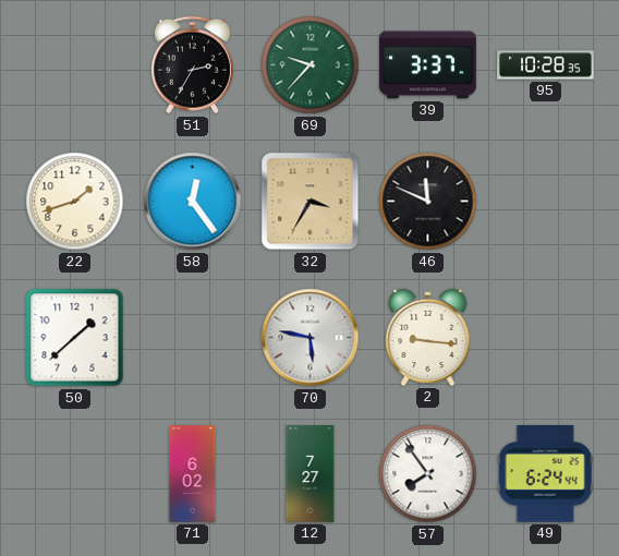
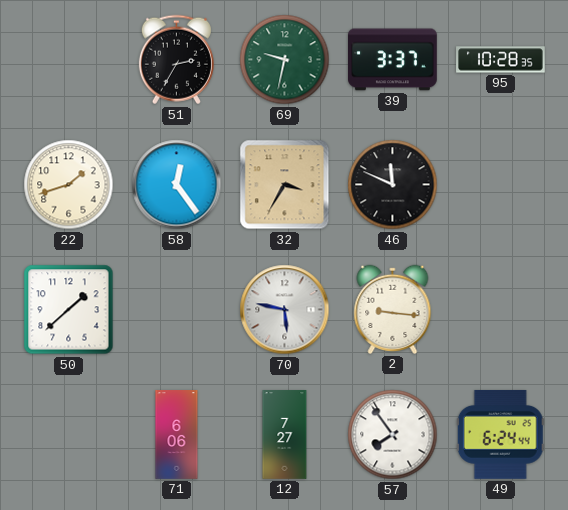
69: 9:37 -> 9:32
71: 6:02 -> 6:06
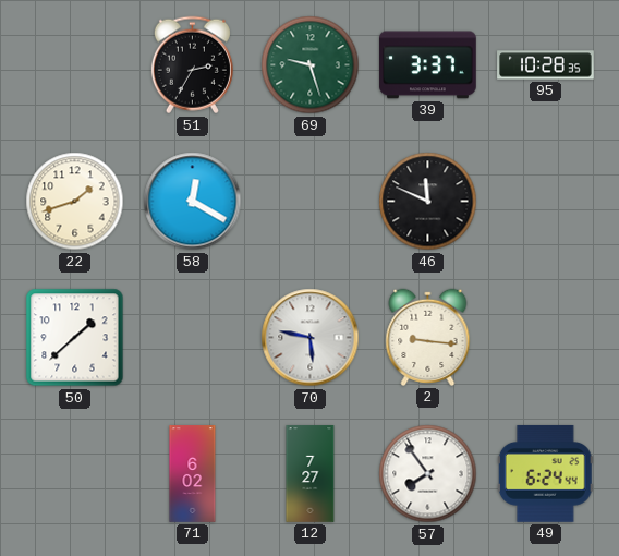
69: 9:32 -> 9:27
58: 12:24 -> 12:20
32: 3:35 -> none
71: 6:06 -> 6:02
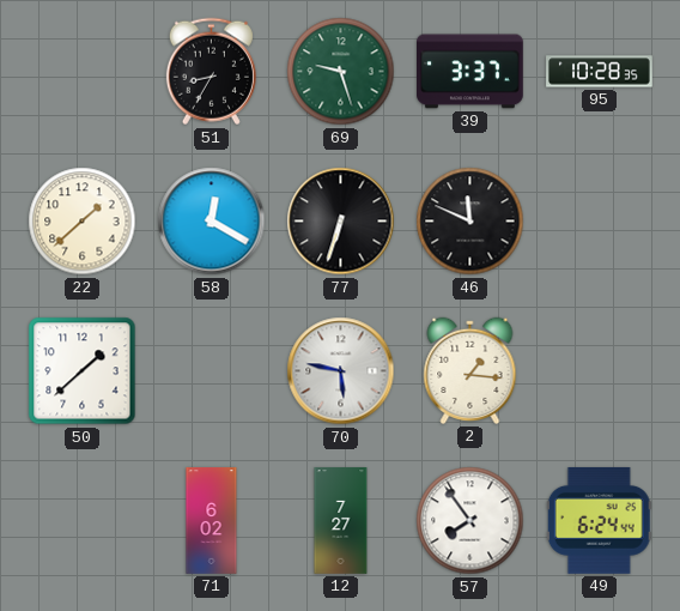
51: 2:35 -> 8:35
22: 1:42 -> 1:38
77: none -> 6:33
2: 9:16 -> 1:16
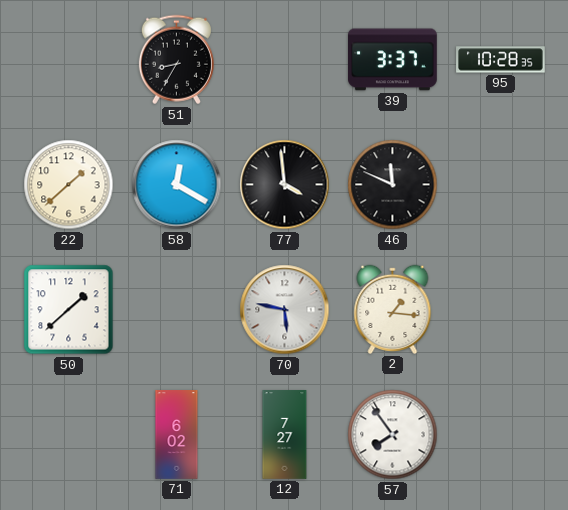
69: 9:27 -> none
77: 6:33 -> 3:59
49: 6:24 -> none
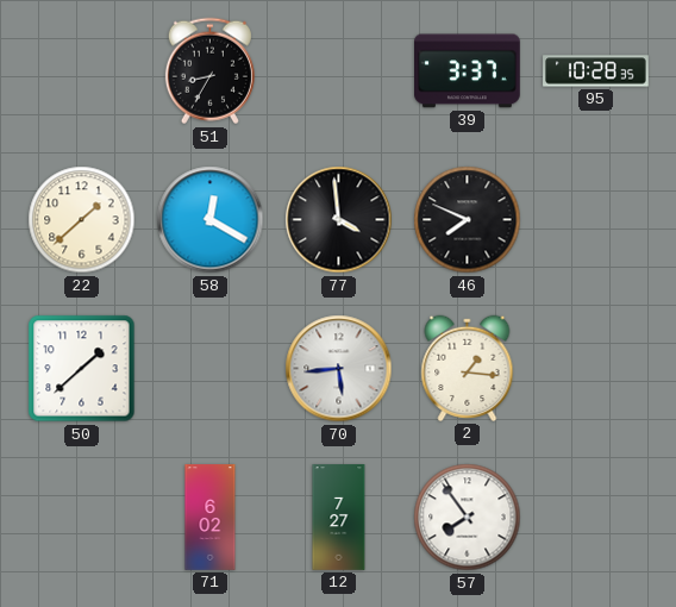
46: 11:49 -> 7:49
70: 5:47 -> 5:44
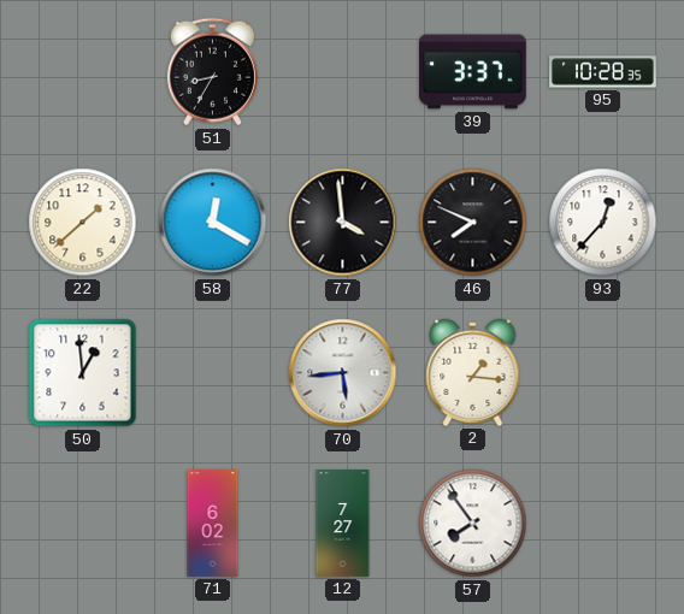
93: none -> 12:37
50: 1:38 -> 12:59
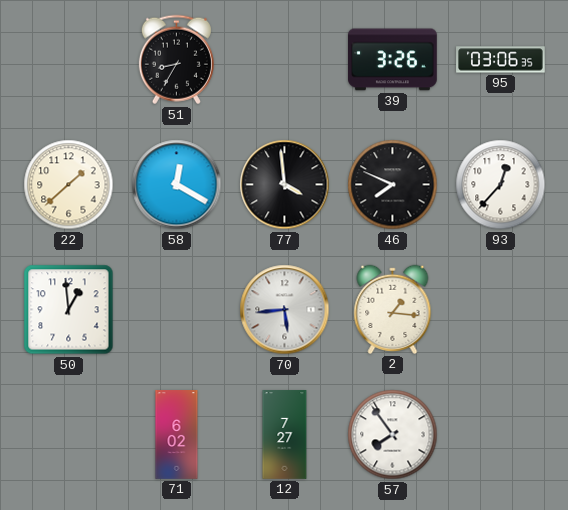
39: 3:37 -> 3:26
95: 10:28 -> 03:06
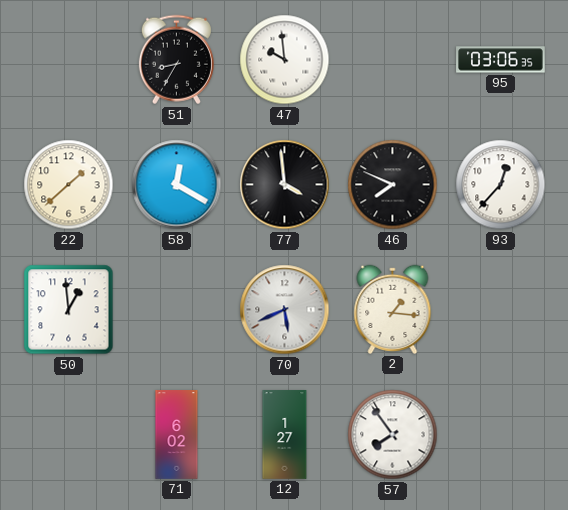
47: none -> 9:59
39: 3:26 -> none
70: 5:44 -> 5:41
12: 7:27 -> 1:27
